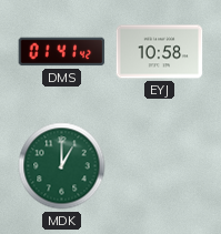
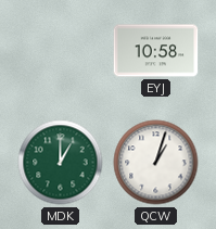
DMS: 01:41 -> none
QCW: none -> 1:03
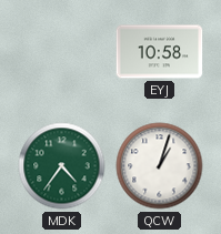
MDK: 1:00 -> 4:36
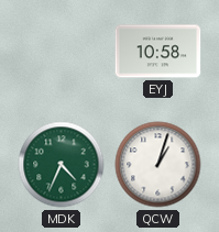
MDK: 4:36 -> 4:34
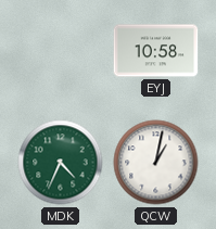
QCW: 1:03 -> 1:02
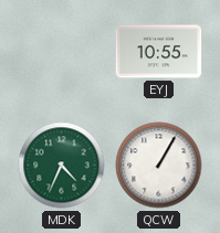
EYJ: 10:58 -> 10:55
QCW: 1:02 -> 1:05
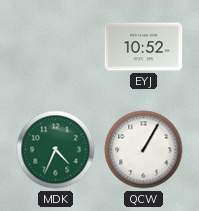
EYJ: 10:55 -> 10:52
